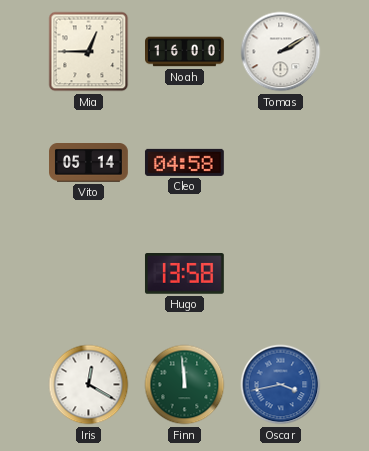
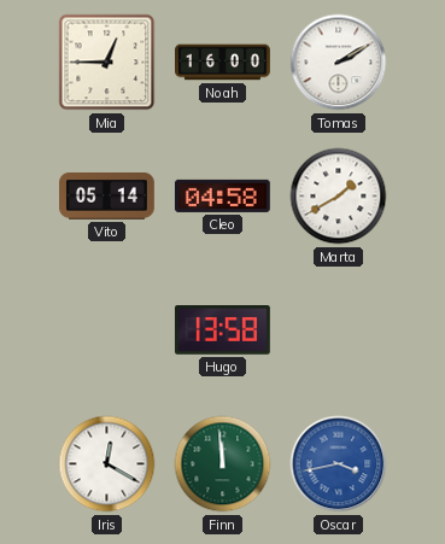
Marta: none -> 1:40
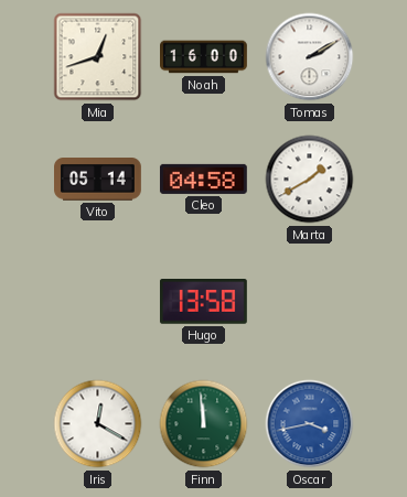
Mia: 12:45 -> 12:42
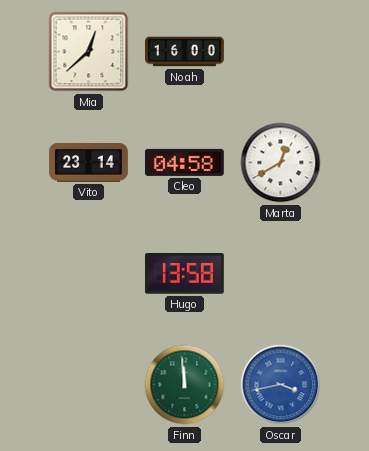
Mia: 12:42 -> 12:38
Tomas: 2:10 -> none
Vito: 05:14 -> 23:14
Marta: 1:40 -> 12:40
Iris: 12:20 -> none
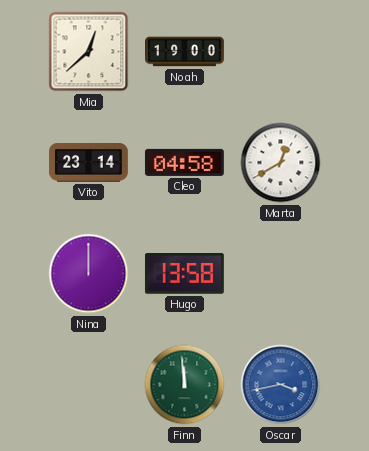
Noah: 16:00 -> 19:00
Nina: none -> 12:00
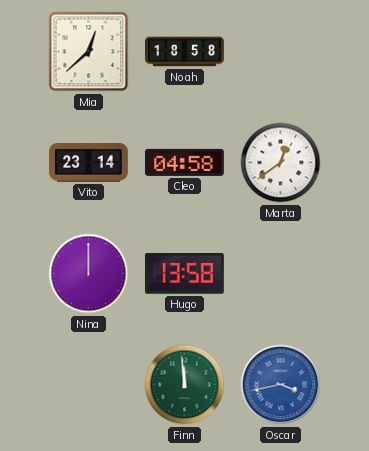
Noah: 19:00 -> 18:58
Marta: 12:40 -> 12:39
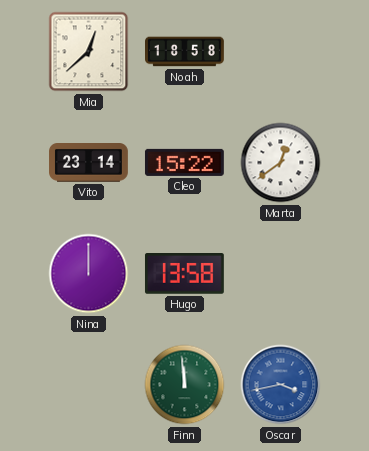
Cleo: 04:58 -> 15:22
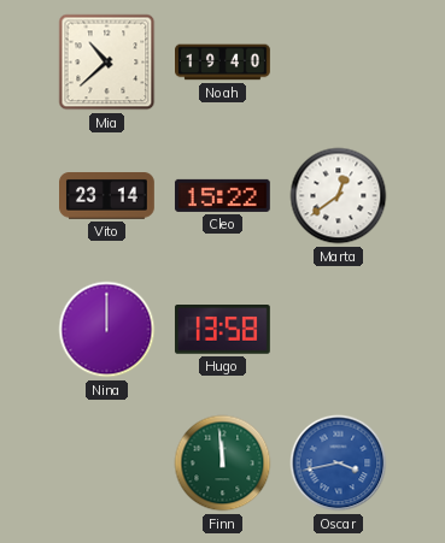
Mia: 12:38 -> 10:38
Noah: 18:58 -> 19:40
